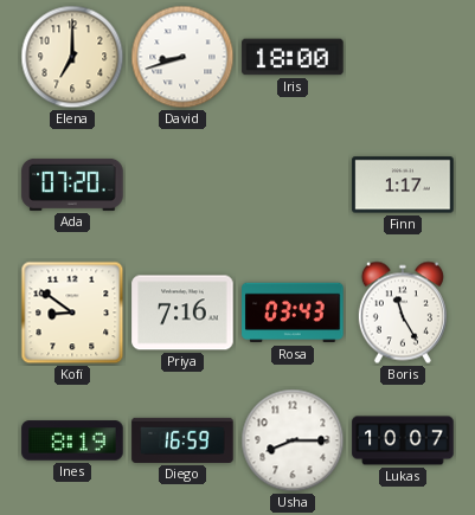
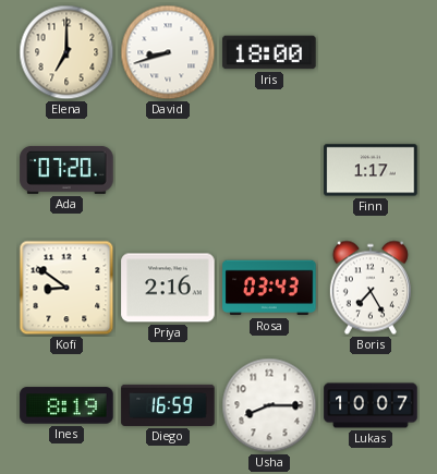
Priya: 7:16 -> 2:16
Boris: 11:25 -> 7:25
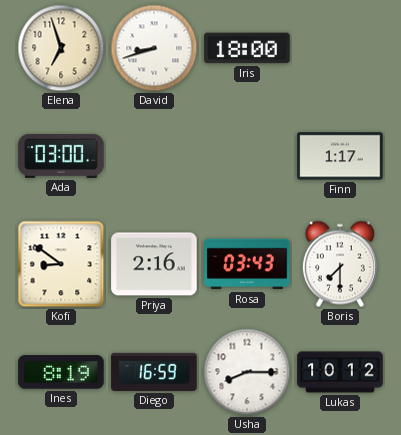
Elena: 7:00 -> 6:57
Ada: 07:20 -> 03:00
Boris: 7:25 -> 7:30
Lukas: 10:07 -> 10:12
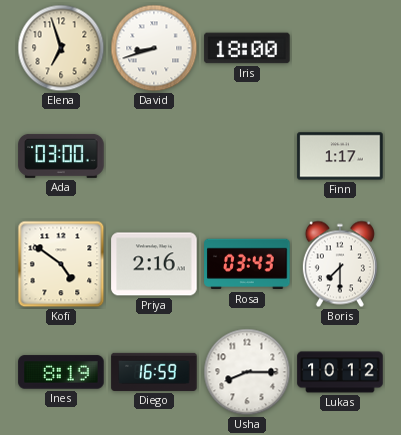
Kofi: 8:51 -> 4:51
